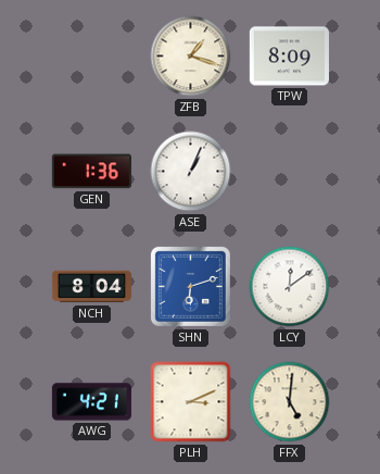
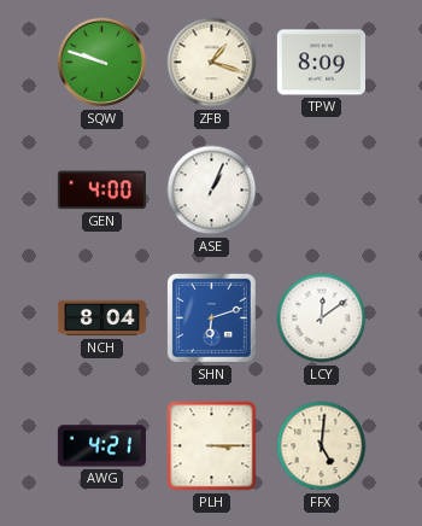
SQW: none -> 9:48
GEN: 1:36 -> 4:00
PLH: 3:11 -> 3:15
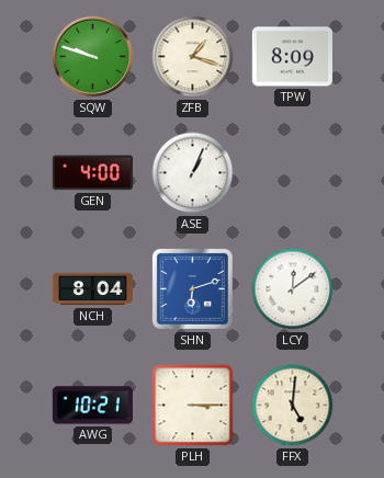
AWG: 4:21 -> 10:21
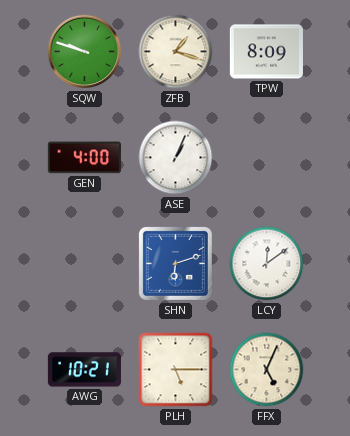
NCH: 8:04 -> none
PLH: 3:15 -> 5:15
FFX: 5:01 -> 5:04
